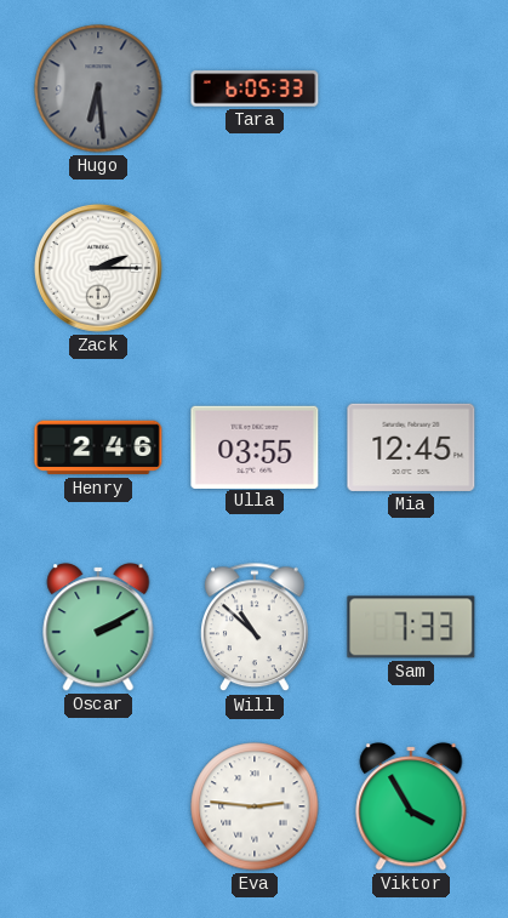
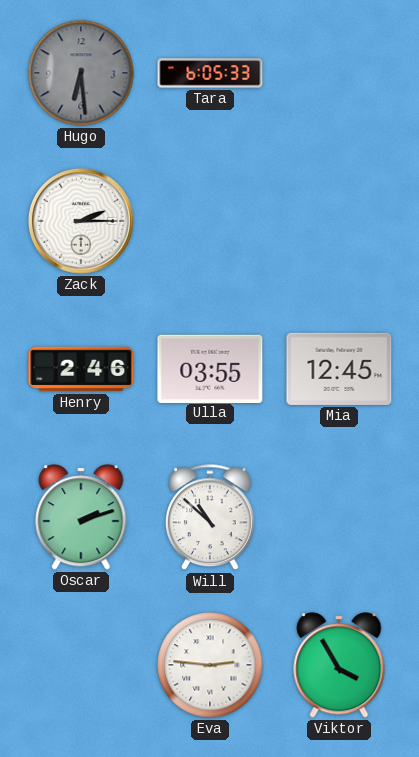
Oscar: 2:10 -> 2:12
Sam: 7:33 -> none
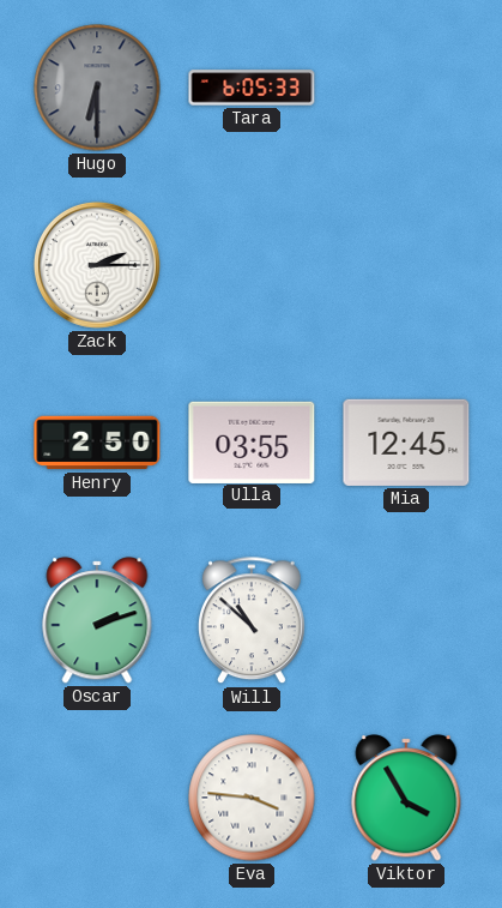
Hugo: 6:29 -> 6:30
Henry: 2:46 -> 2:50
Eva: 2:46 -> 3:46
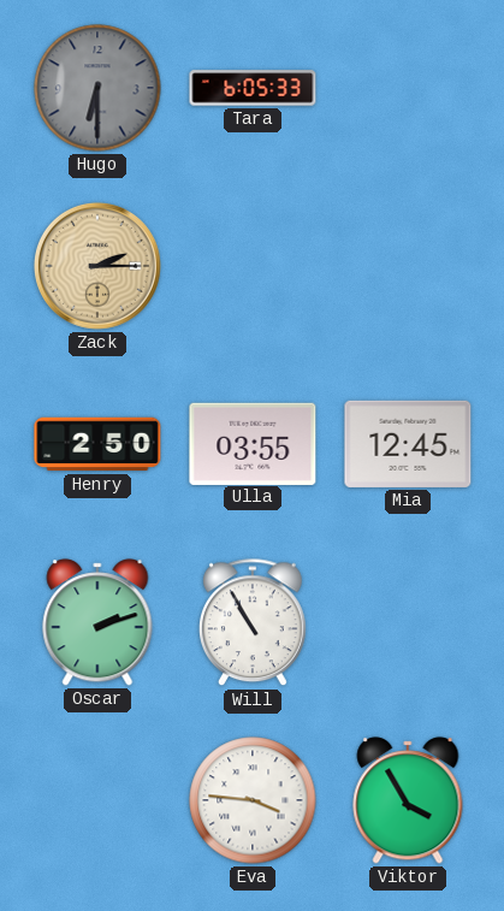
Zack dial: white -> champagne
Will: 10:52 -> 10:55
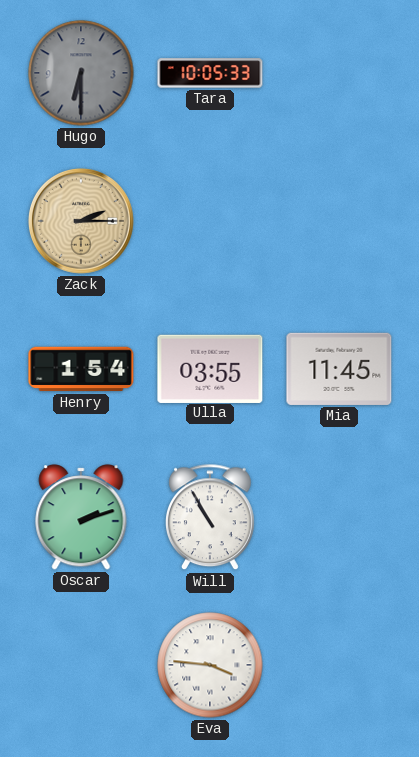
Tara: 6:05 -> 10:05
Henry: 2:50 -> 1:54
Mia: 12:45 -> 11:45
Viktor: 3:55 -> none
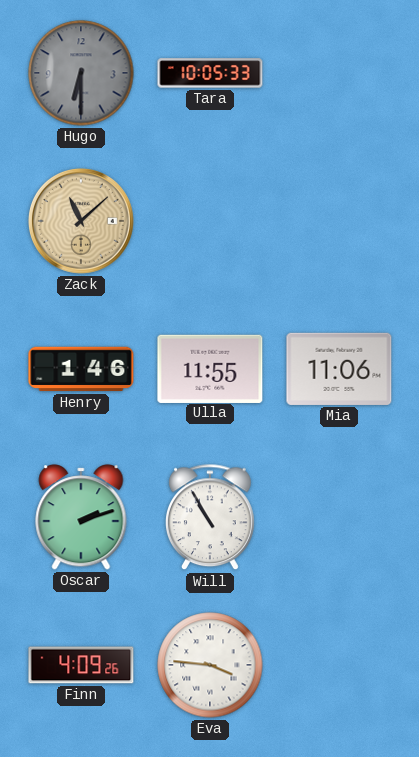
Zack: 2:15 -> 11:08
Henry: 1:54 -> 1:46
Ulla: 03:55 -> 11:55
Mia: 11:45 -> 11:06
Finn: none -> 4:09
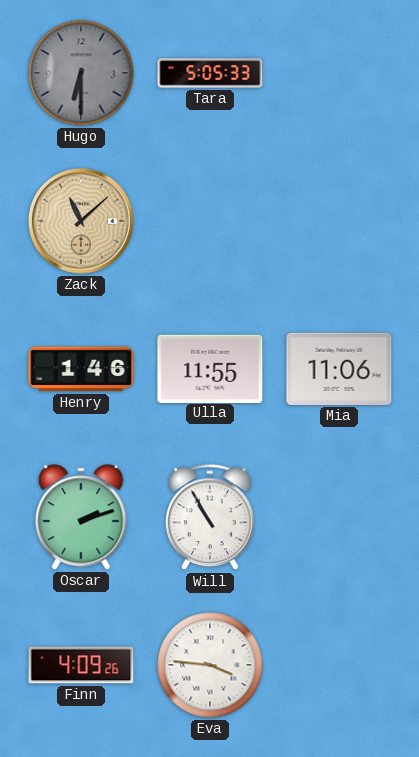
Tara: 10:05 -> 5:05
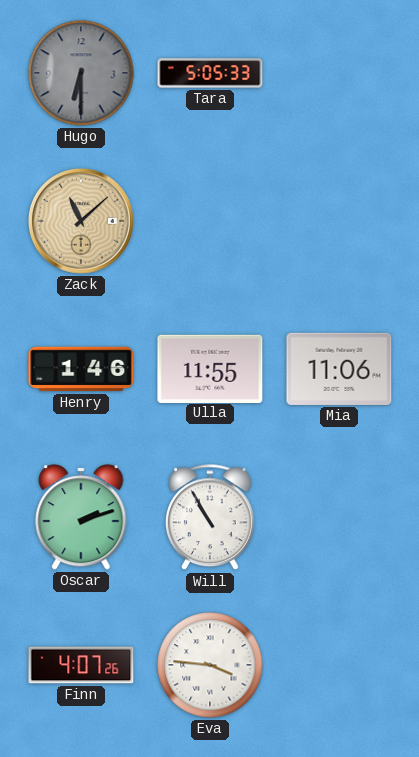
Finn: 4:09 -> 4:07
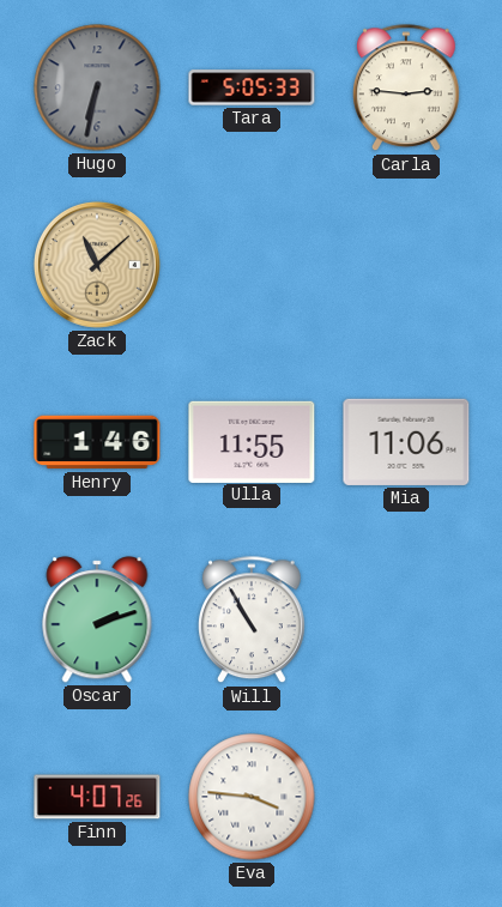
Hugo: 6:30 -> 6:32
Carla: none -> 2:46
